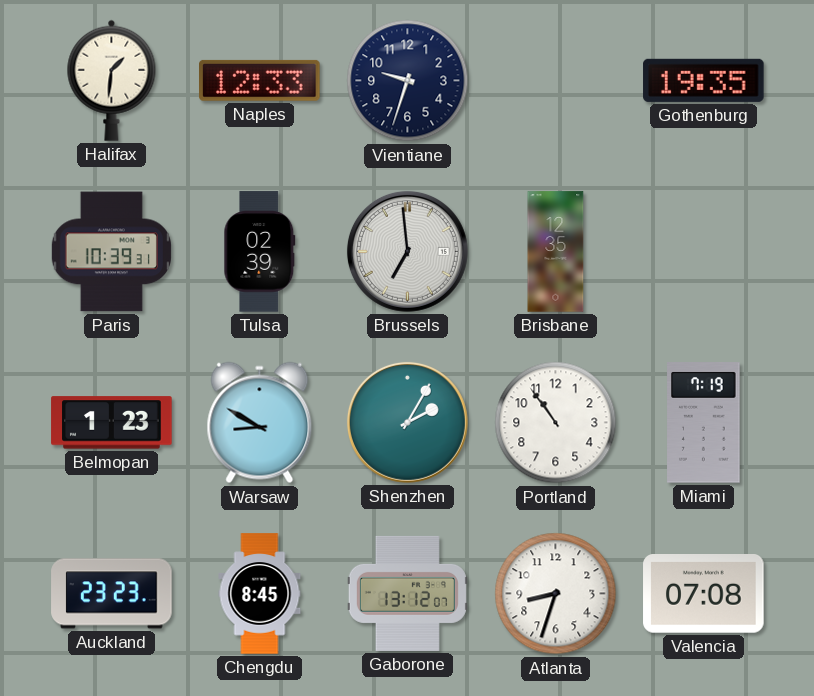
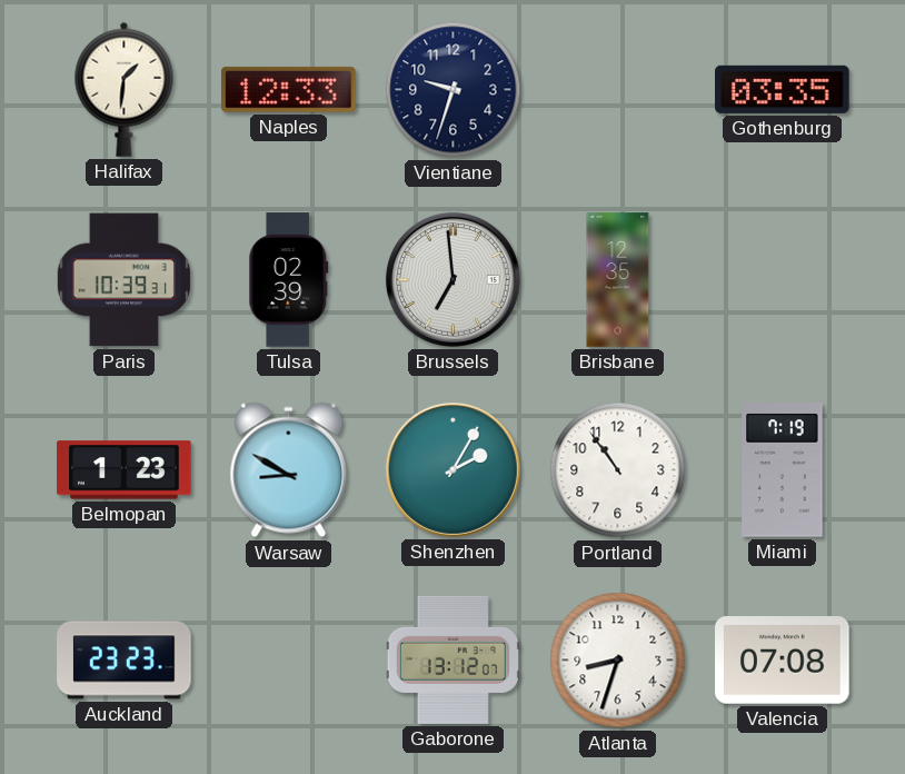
Gothenburg: 19:35 -> 03:35
Chengdu: 8:45 -> none
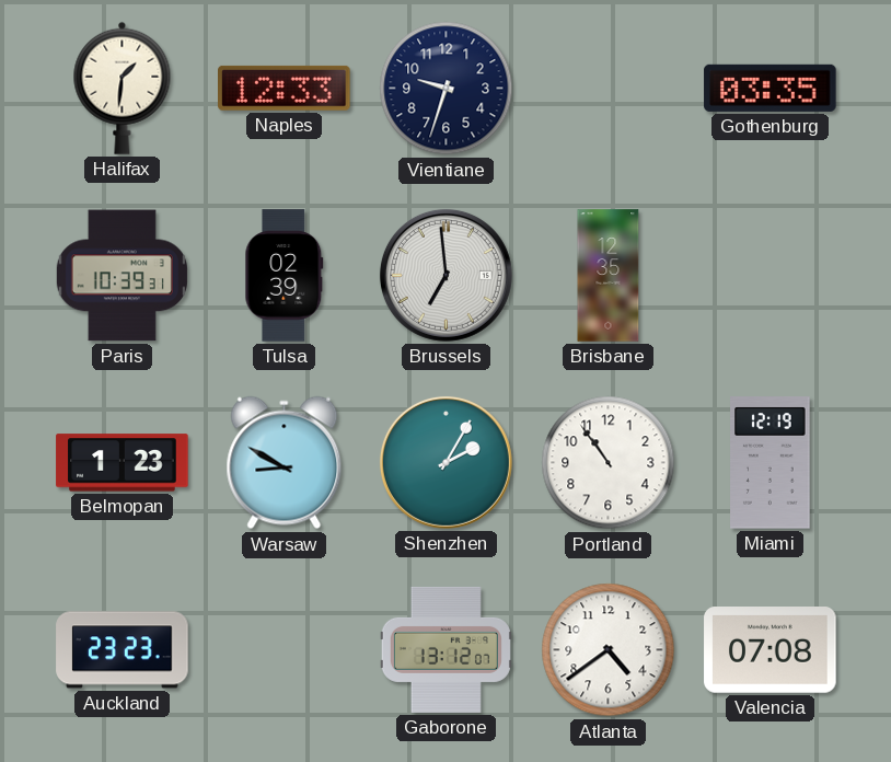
Miami: 7:19 -> 12:19
Atlanta: 8:33 -> 4:39
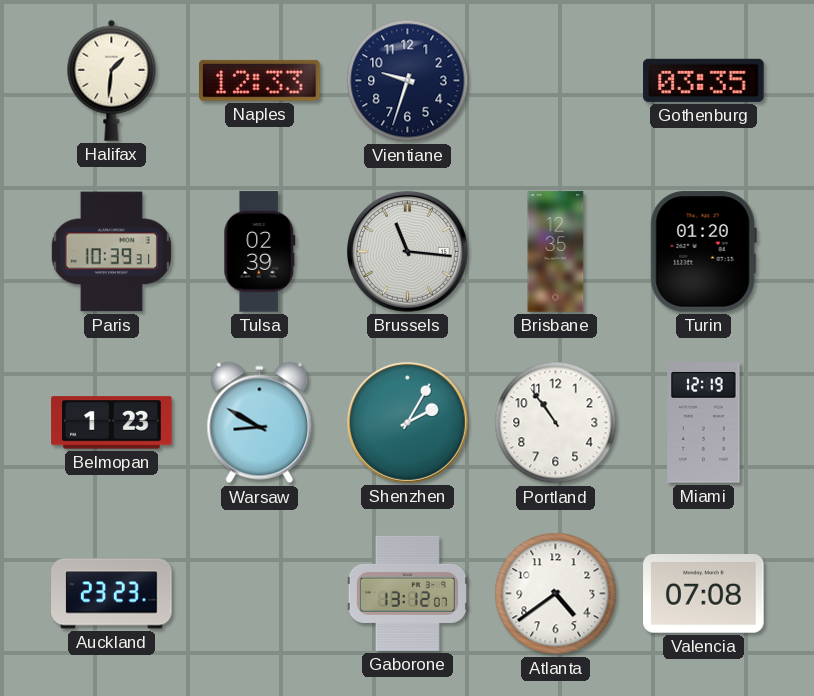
Brussels: 6:59 -> 11:16
Turin: none -> 01:20
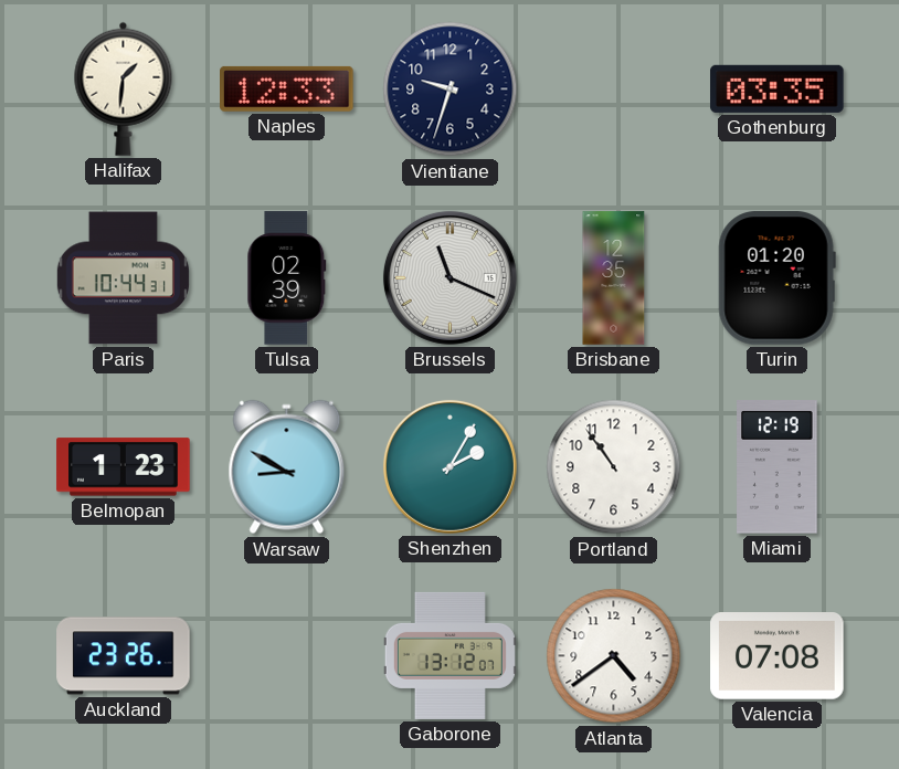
Paris: 10:39 -> 10:44
Brussels: 11:16 -> 11:19
Auckland: 23:23 -> 23:26
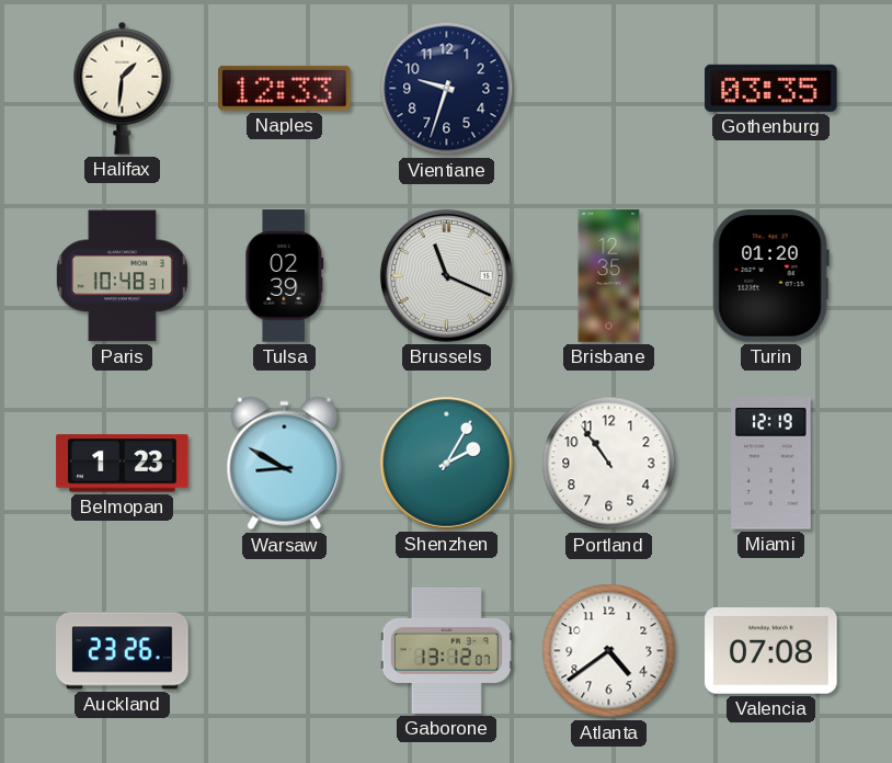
Paris: 10:44 -> 10:48
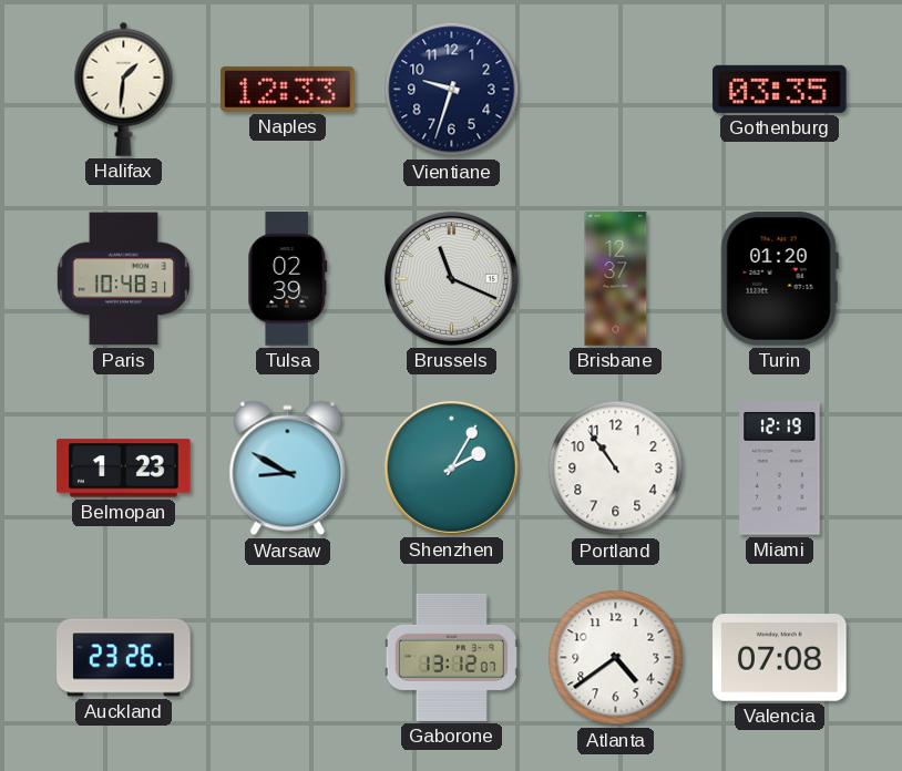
Brisbane: 12:35 -> 12:37
